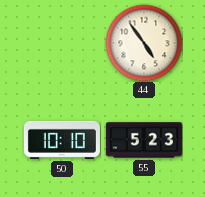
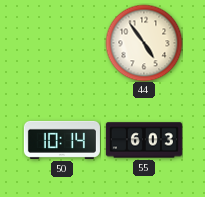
50: 10:10 -> 10:14
55: 5:23 -> 6:03
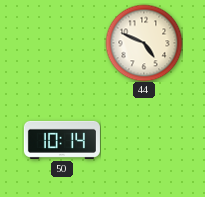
44: 4:54 -> 4:49
55: 6:03 -> none
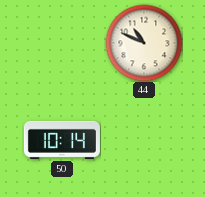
44: 4:49 -> 10:49
